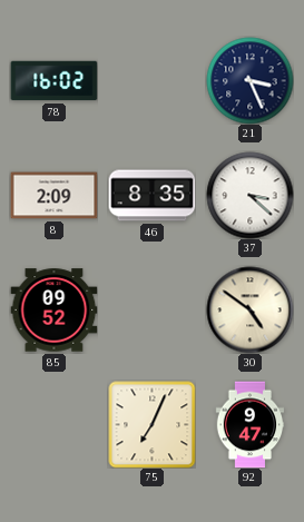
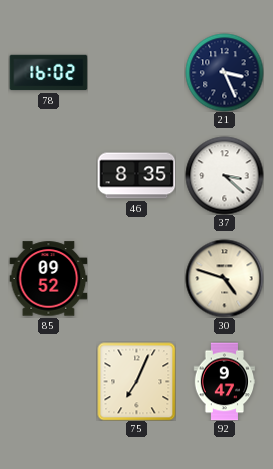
8: 2:09 -> none
30: 4:51 -> 4:48
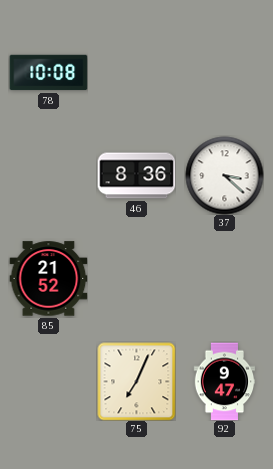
78: 16:02 -> 10:08
21: 3:26 -> none
46: 8:35 -> 8:36
85: 09:52 -> 21:52
30: 4:48 -> none
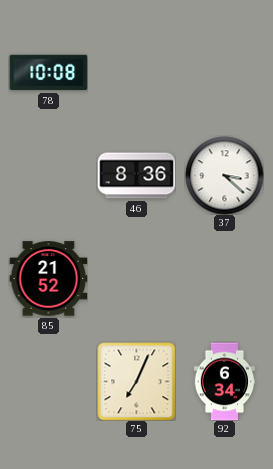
92: 9:47 -> 6:34
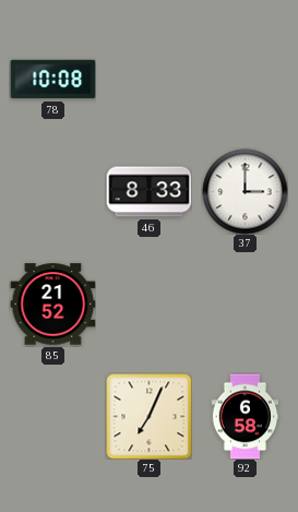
46: 8:36 -> 8:33
37: 3:22 -> 3:00
92: 6:34 -> 6:58
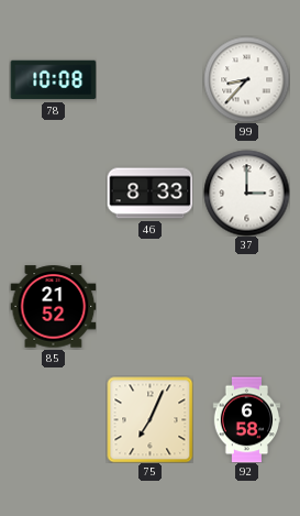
99: none -> 8:37
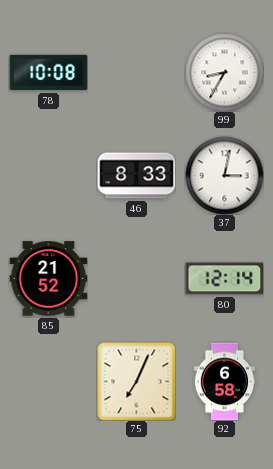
99: 8:37 -> 8:35
37: 3:00 -> 3:02
80: none -> 12:14
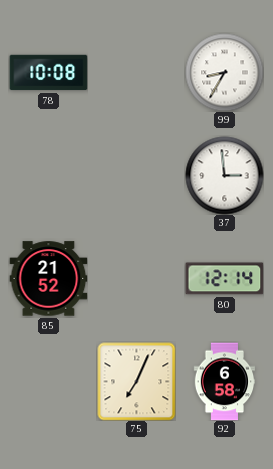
46: 8:33 -> none
37: 3:02 -> 2:59
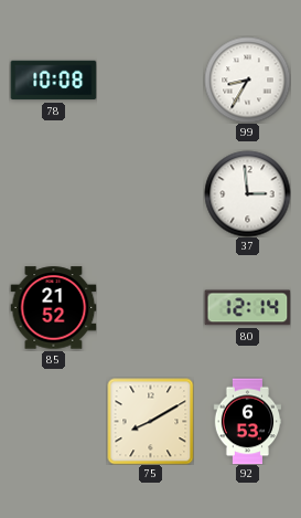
75: 7:04 -> 8:10
92: 6:58 -> 6:53
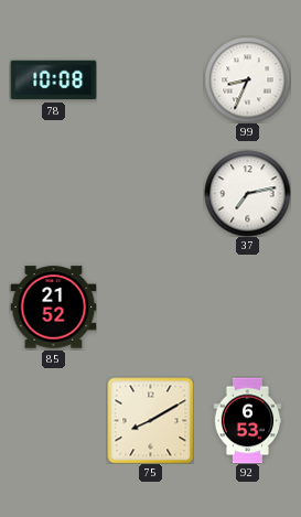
99: 8:35 -> 8:34
37: 2:59 -> 7:13
80: 12:14 -> none
